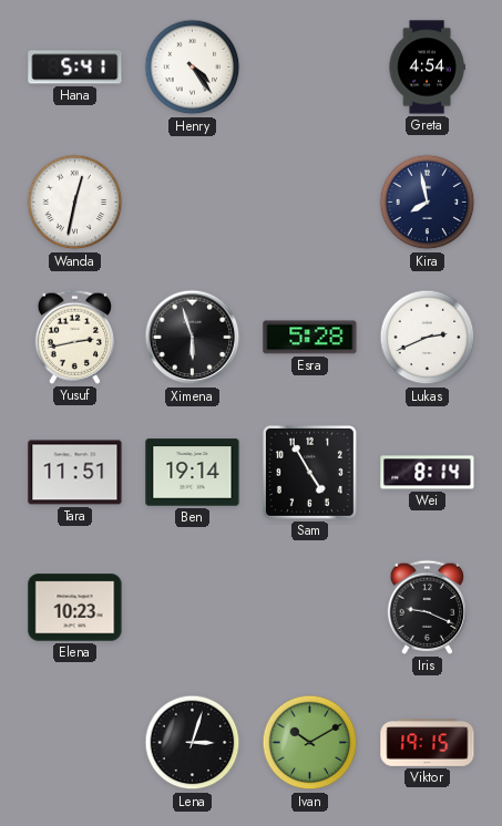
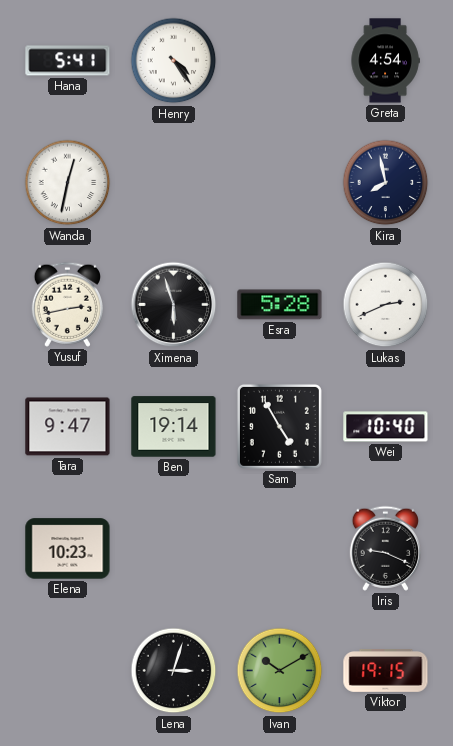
Tara: 11:51 -> 9:47
Wei: 8:14 -> 10:40
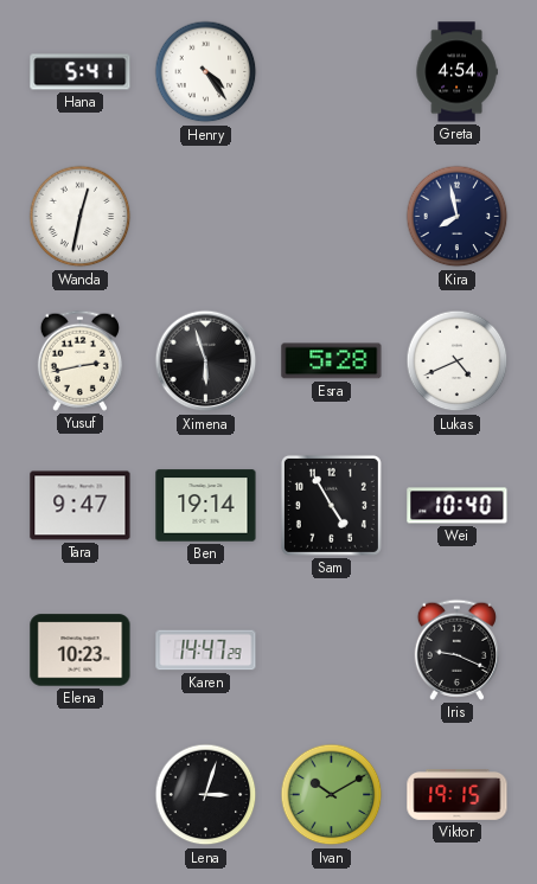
Lukas: 2:41 -> 4:41
Karen: none -> 14:47
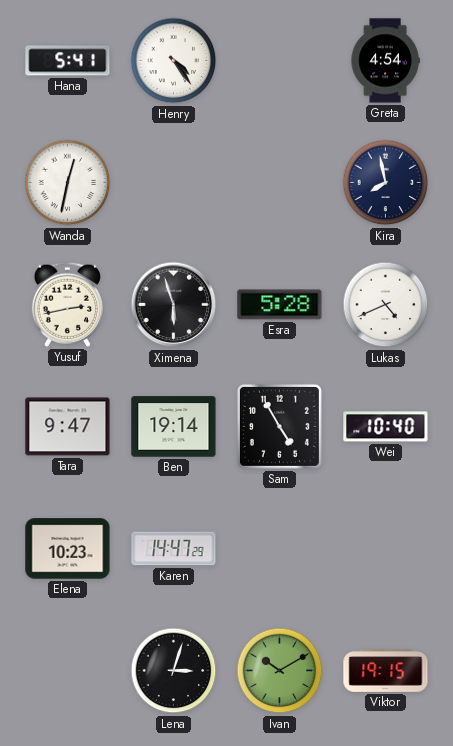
Iris: 9:19 -> none
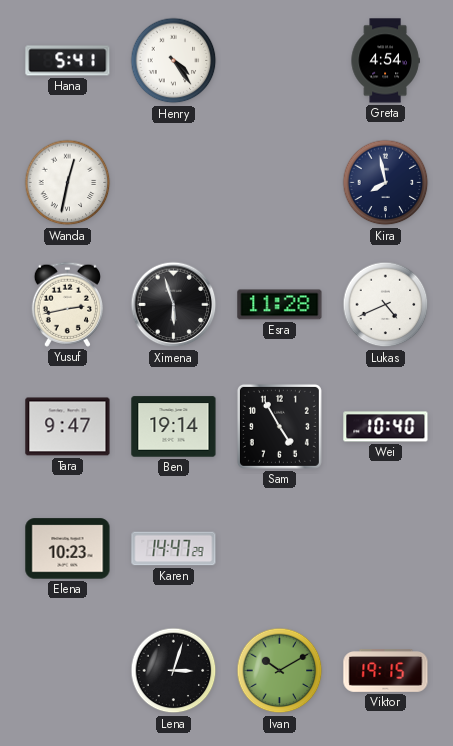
Esra: 5:28 -> 11:28
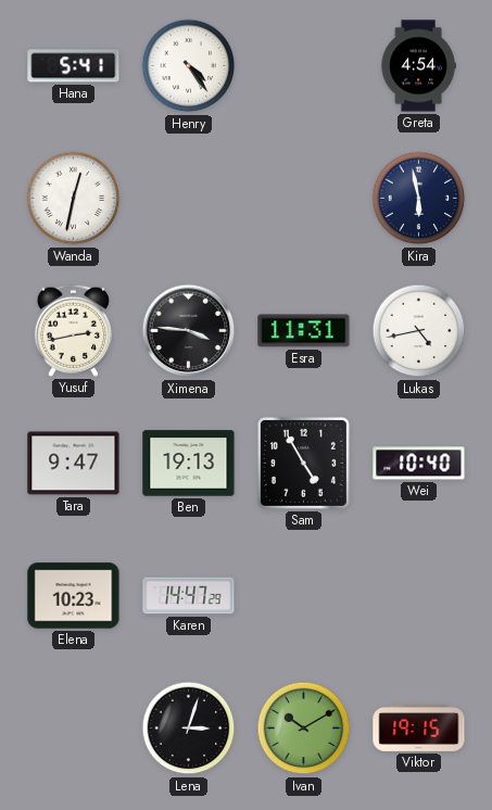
Kira: 7:58 -> 5:58
Ximena: 5:57 -> 3:46
Esra: 11:28 -> 11:31
Lukas: 4:41 -> 4:43
Ben: 19:14 -> 19:13
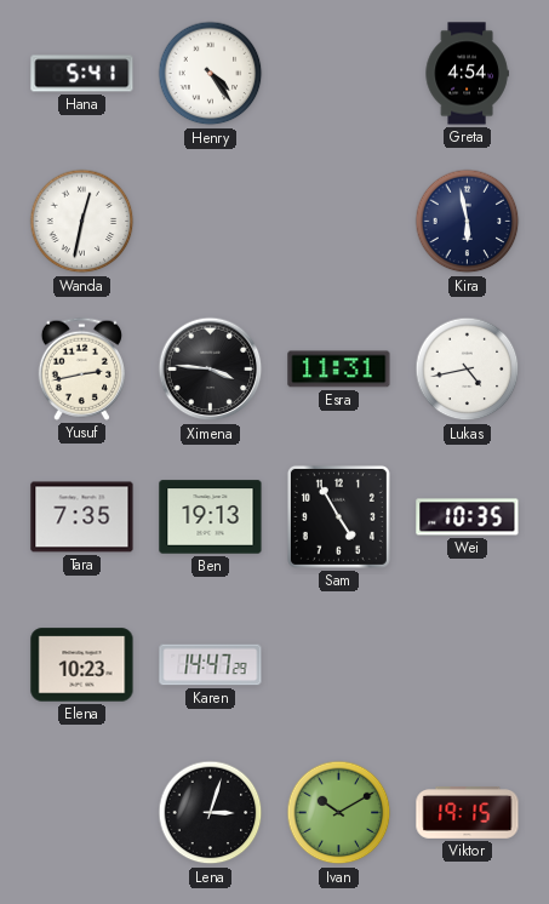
Tara: 9:47 -> 7:35
Wei: 10:40 -> 10:35
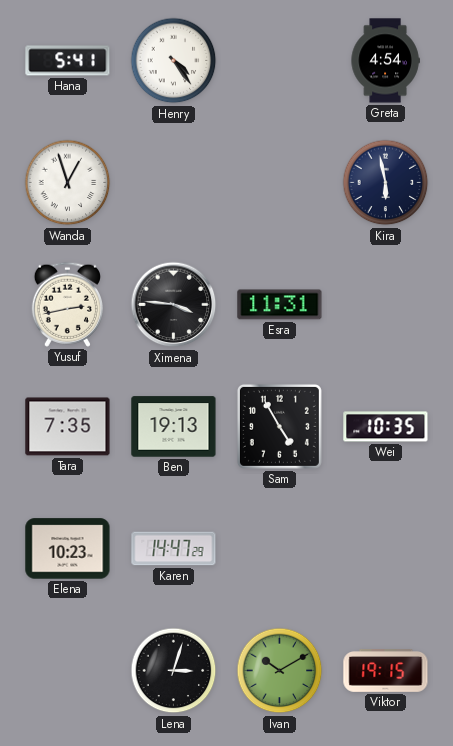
Wanda: 12:32 -> 12:57
Lukas: 4:43 -> none
